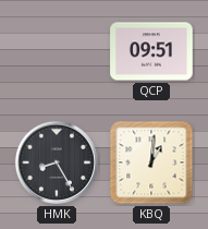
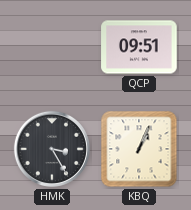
HMK: 8:25 -> 3:25
KBQ: 1:01 -> 1:04
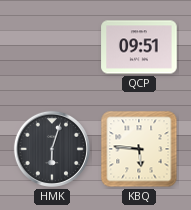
HMK: 3:25 -> 6:03
KBQ: 1:04 -> 5:46
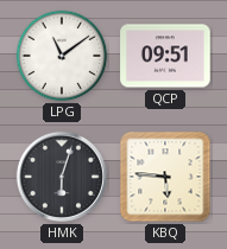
LPG: none -> 11:09
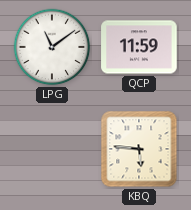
QCP: 09:51 -> 11:59
HMK: 6:03 -> none
